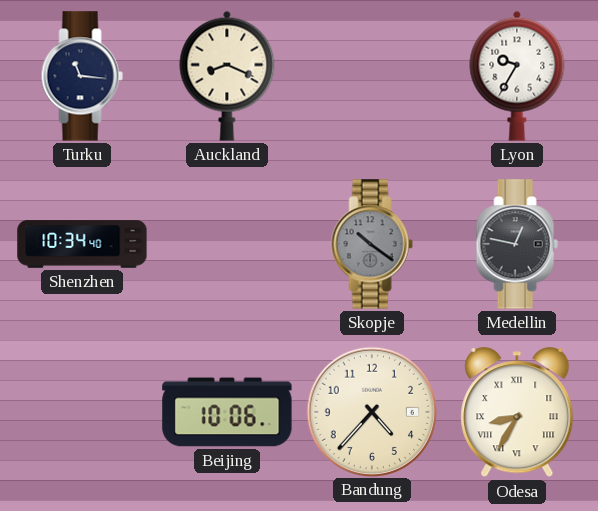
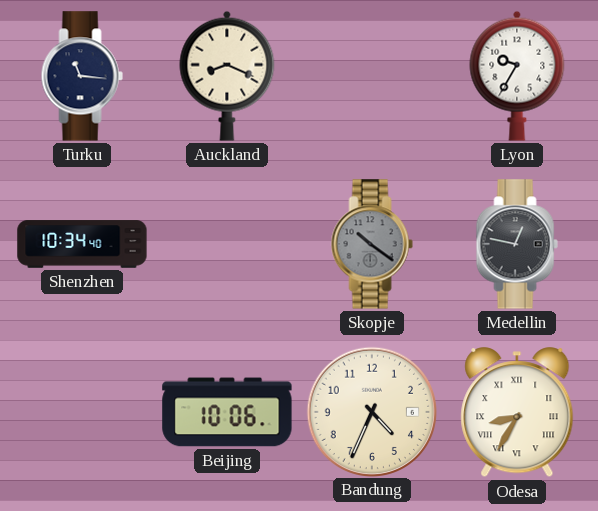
Bandung: 4:37 -> 4:34
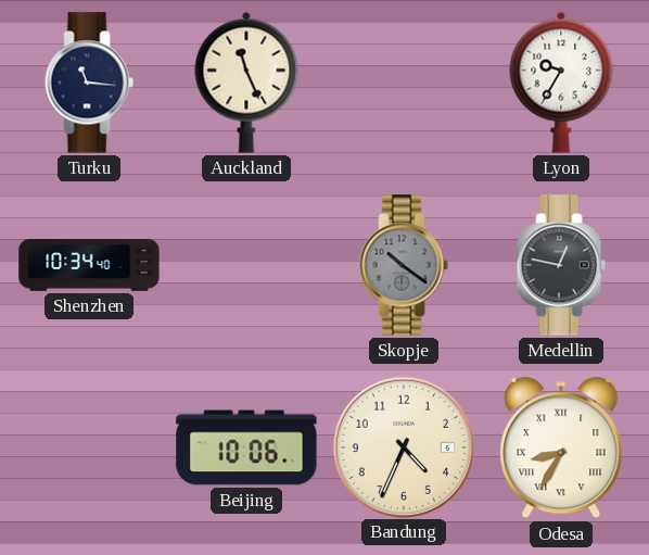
Auckland: 8:19 -> 11:26
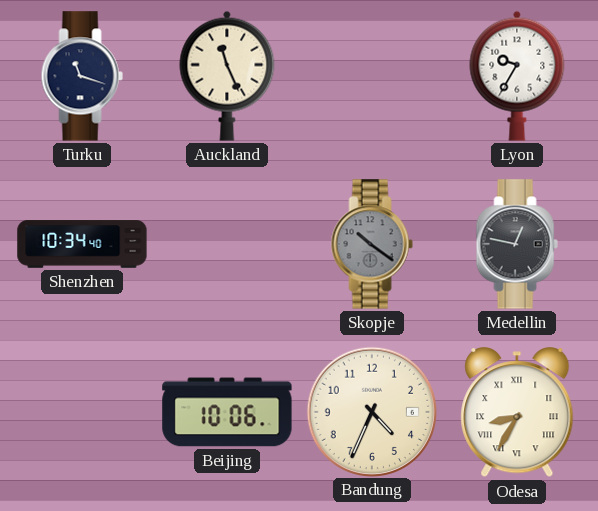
Turku: 11:16 -> 11:18
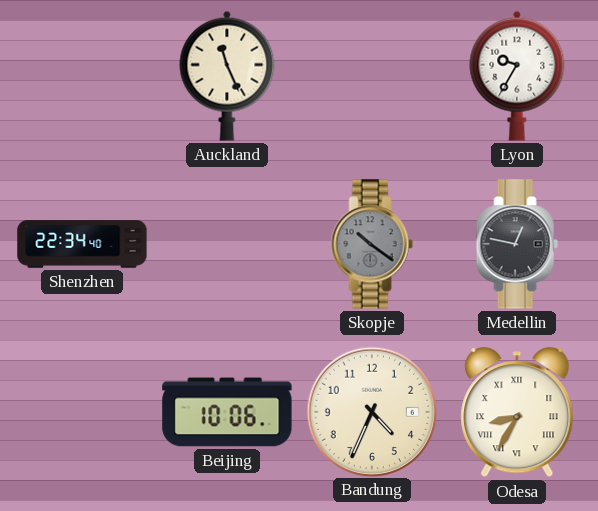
Turku: 11:18 -> none
Shenzhen: 10:34 -> 22:34
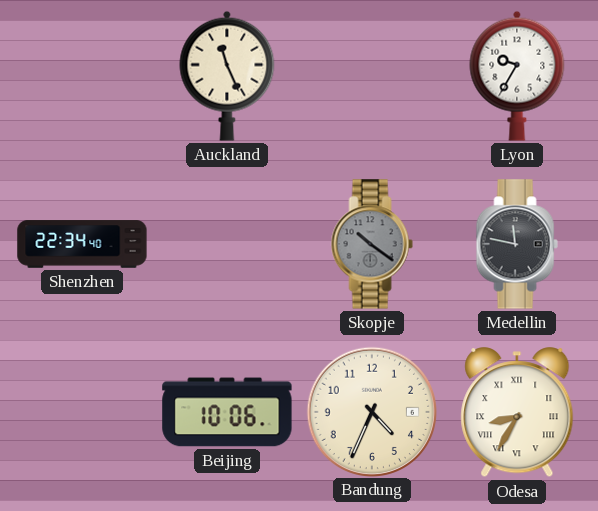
Medellin: 12:47 -> 11:47
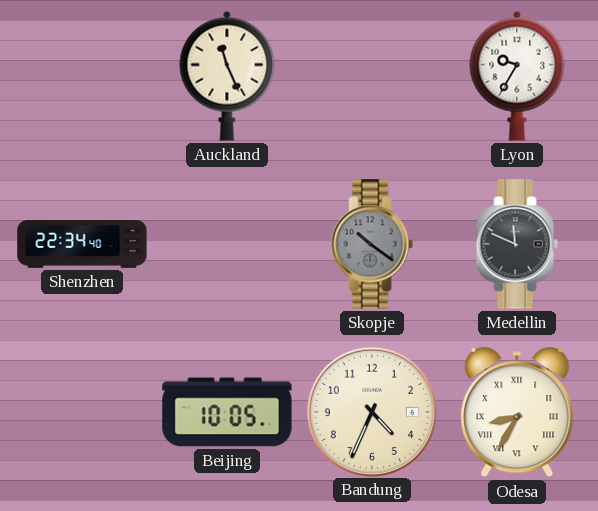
Medellin: 11:47 -> 11:49
Beijing: 10:06 -> 10:05
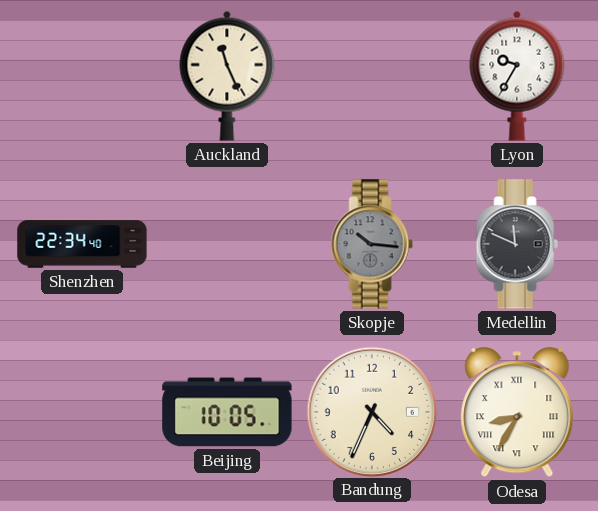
Skopje: 10:21 -> 10:16
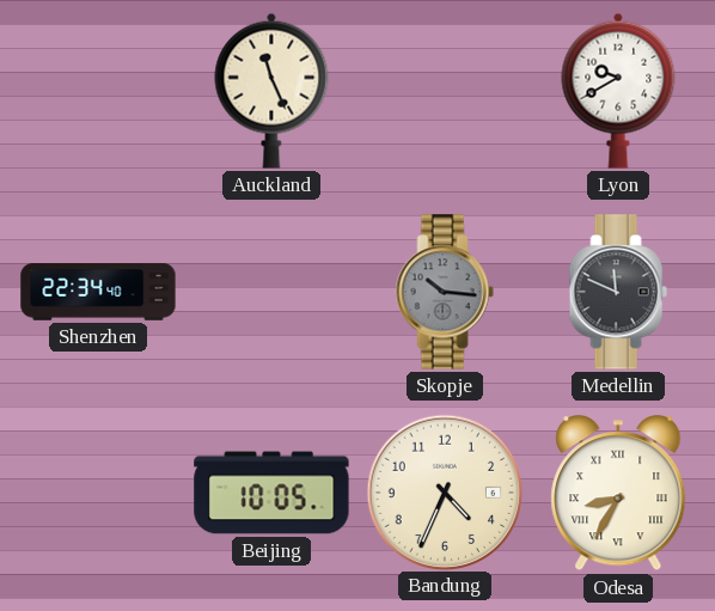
Lyon: 9:35 -> 9:40
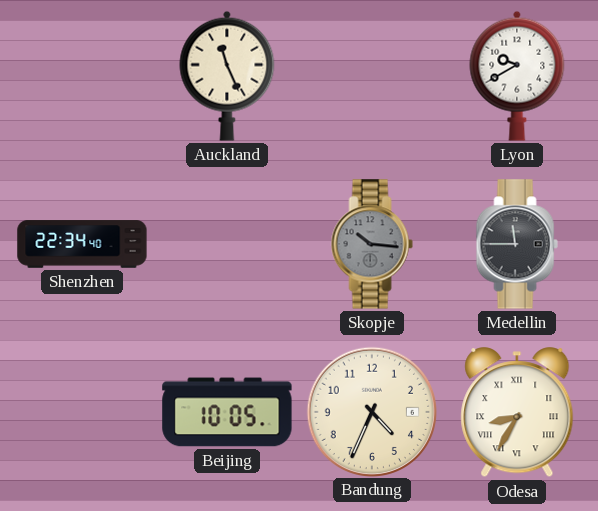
Medellin: 11:49 -> 11:45
